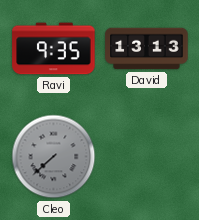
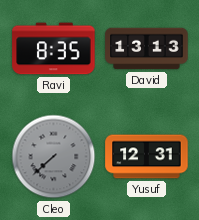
Ravi: 9:35 -> 8:35
Yusuf: none -> 12:31
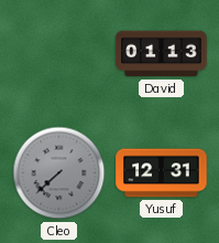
Ravi: 8:35 -> none
David: 13:13 -> 01:13
